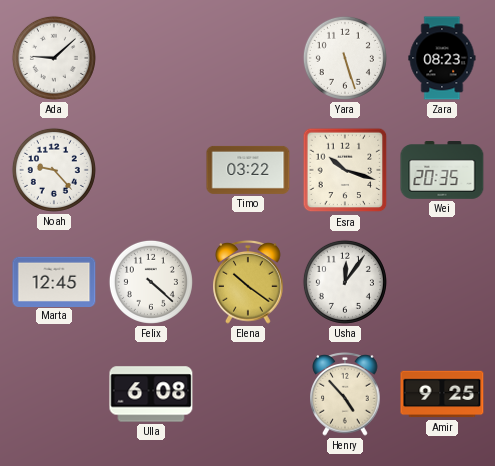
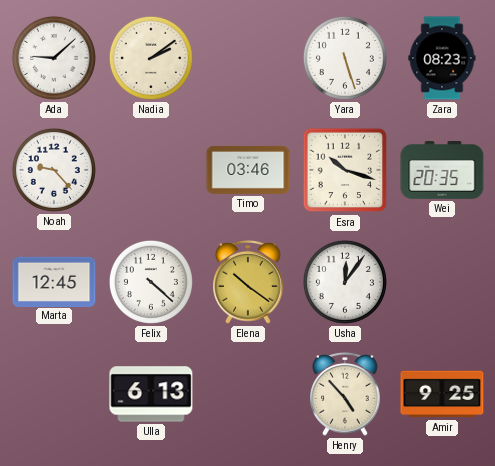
Nadia: none -> 2:09
Timo: 03:22 -> 03:46
Ulla: 6:08 -> 6:13
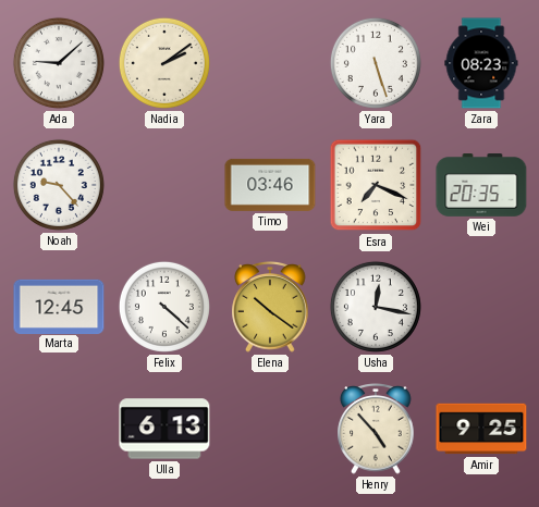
Esra: 10:18 -> 7:19
Usha: 12:06 -> 12:17
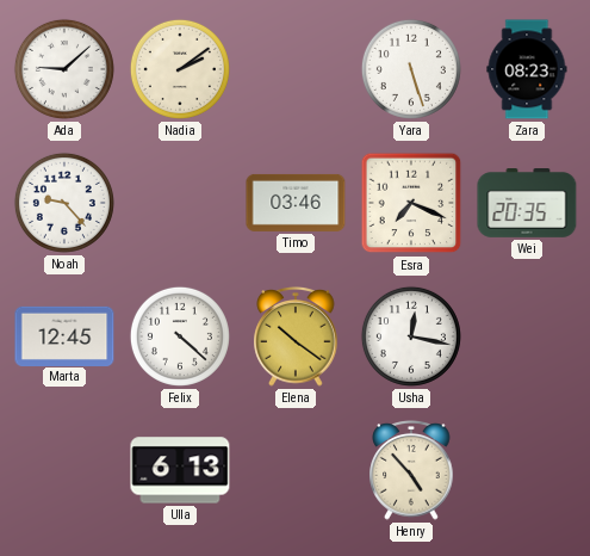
Amir: 9:25 -> none
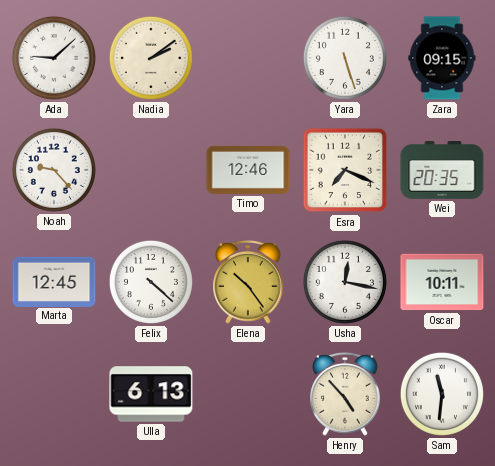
Zara: 08:23 -> 09:15
Timo: 03:46 -> 12:46
Elena: 10:21 -> 10:24
Oscar: none -> 10:11
Sam: none -> 11:31
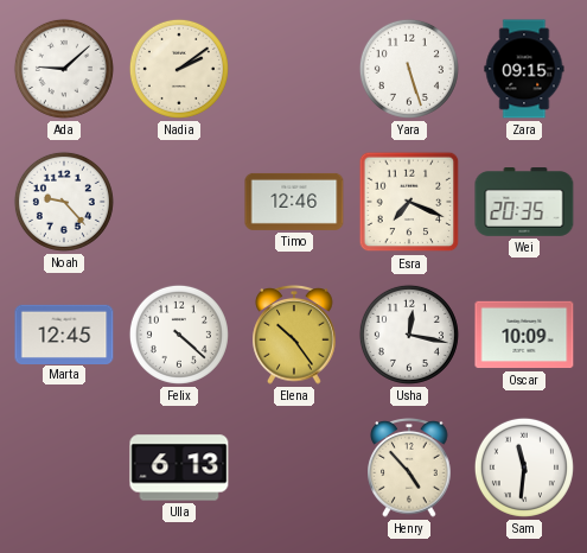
Oscar: 10:11 -> 10:09
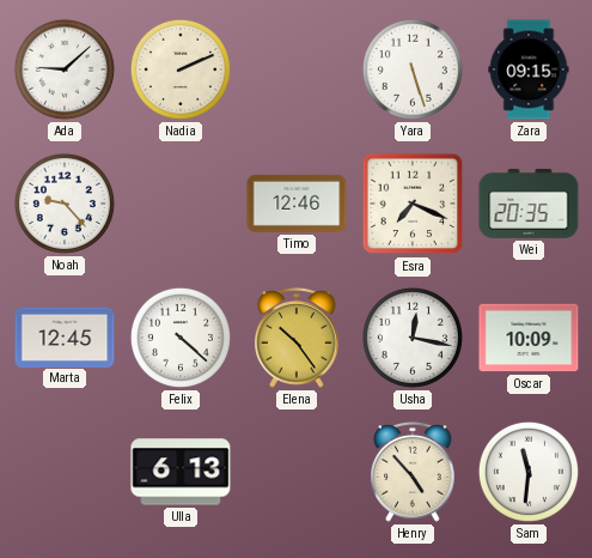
Nadia: 2:09 -> 2:11
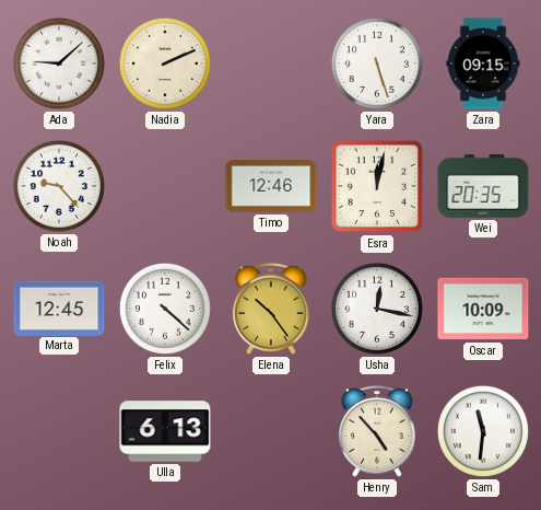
Esra: 7:19 -> 12:02
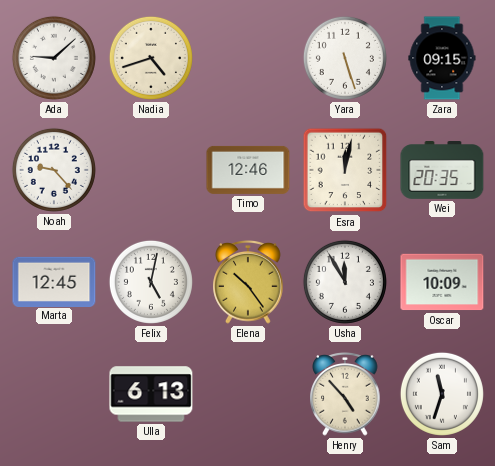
Nadia: 2:11 -> 4:42
Felix: 4:22 -> 5:02
Usha: 12:17 -> 11:55
Sam: 11:31 -> 11:33
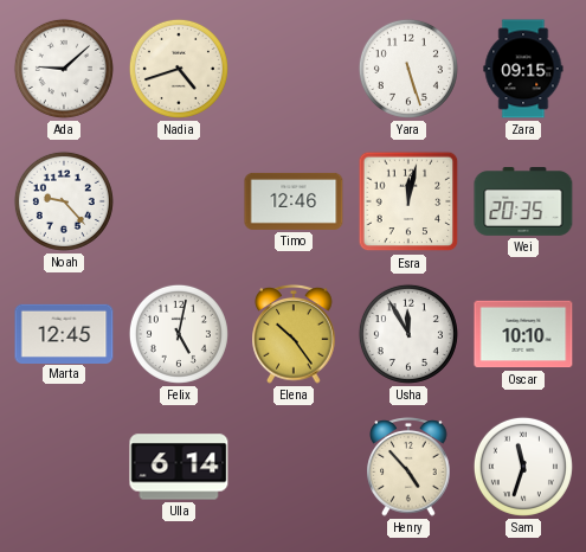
Oscar: 10:09 -> 10:10
Ulla: 6:13 -> 6:14
